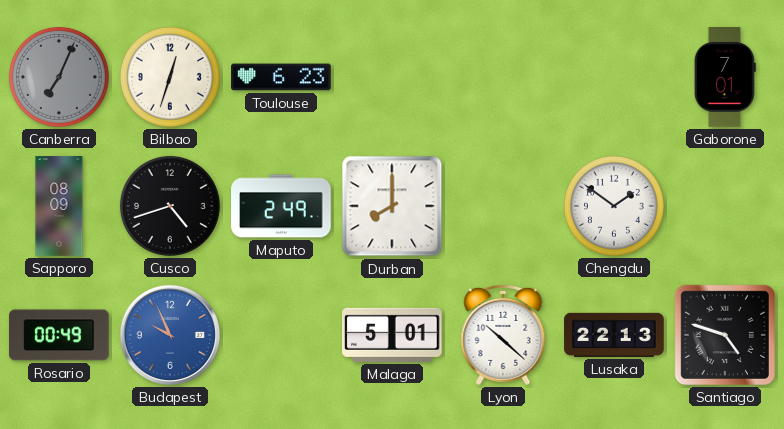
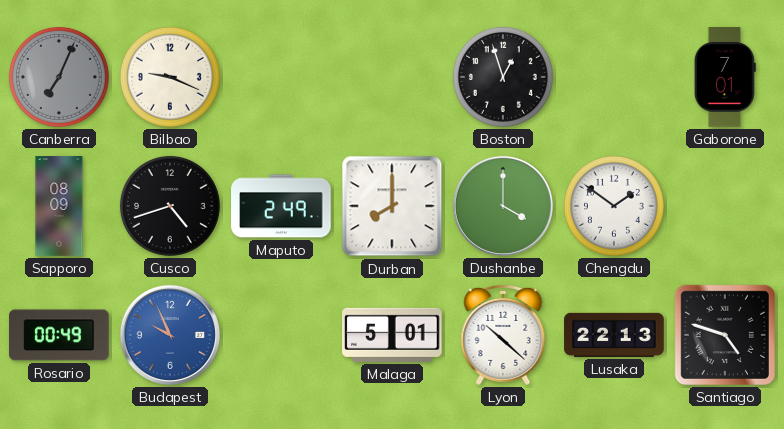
Bilbao: 12:33 -> 9:19
Toulouse: 6:23 -> none
Boston: none -> 12:57
Dushanbe: none -> 4:00
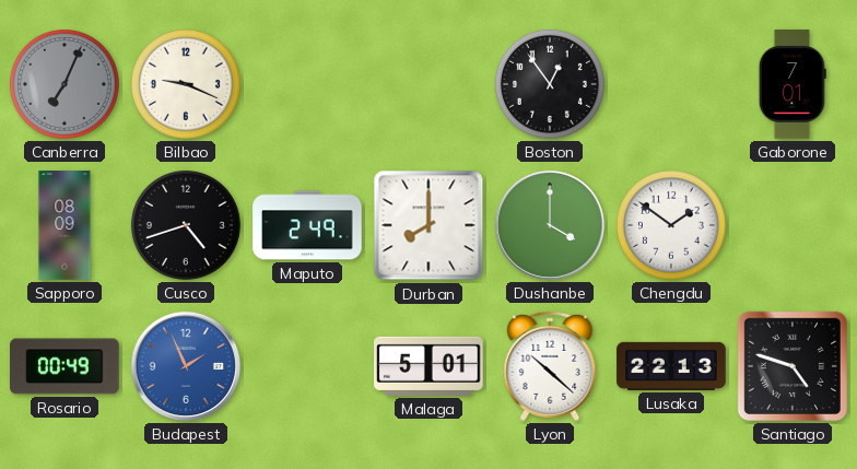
Boston: 12:57 -> 12:54
Budapest: 9:56 -> 1:56
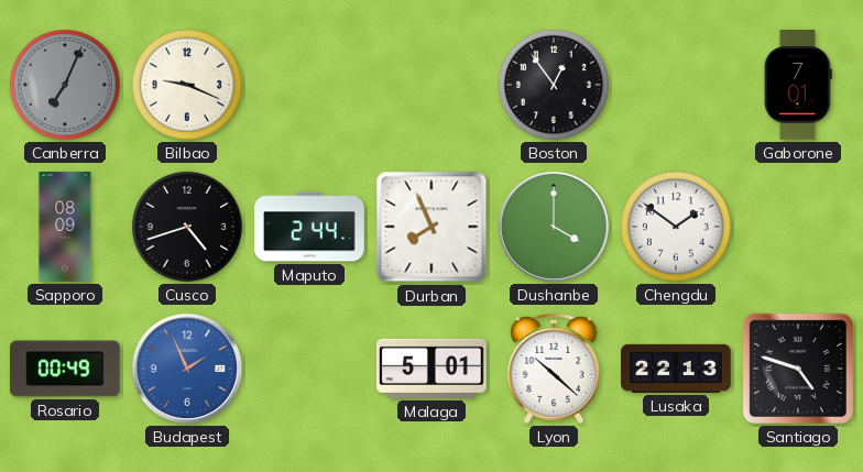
Maputo: 2:49 -> 2:44
Durban: 8:00 -> 7:56
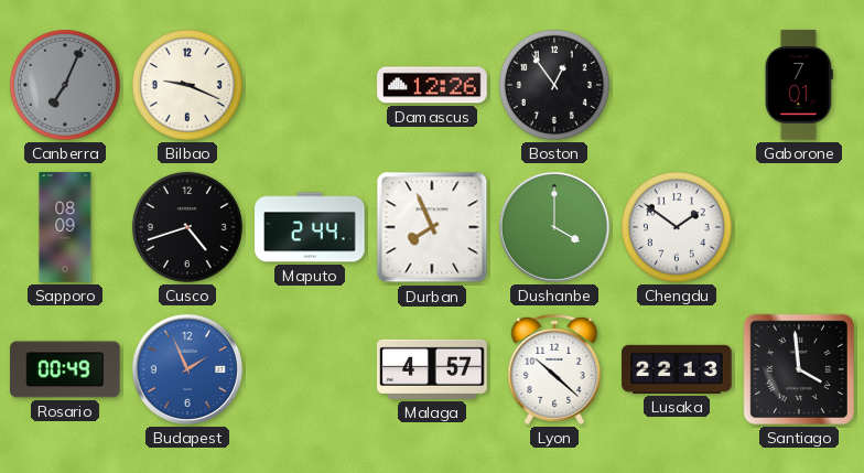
Damascus: none -> 12:26
Malaga: 5:01 -> 4:57
Santiago: 4:48 -> 3:59
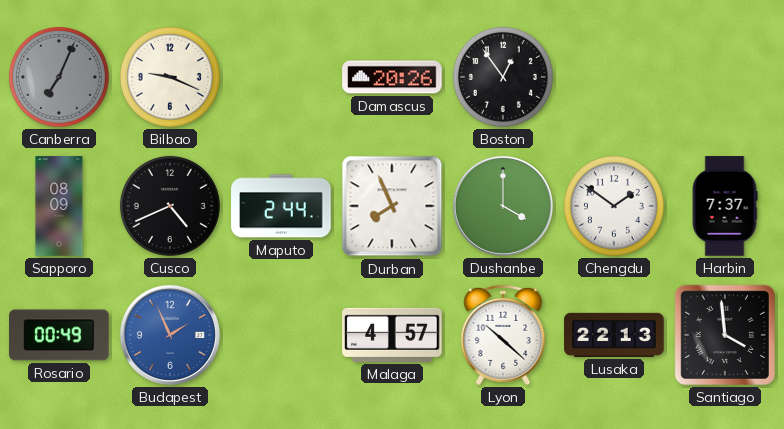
Damascus: 12:26 -> 20:26
Gaborone: 7:01 -> none
Cusco: 4:42 -> 4:41
Harbin: none -> 7:37
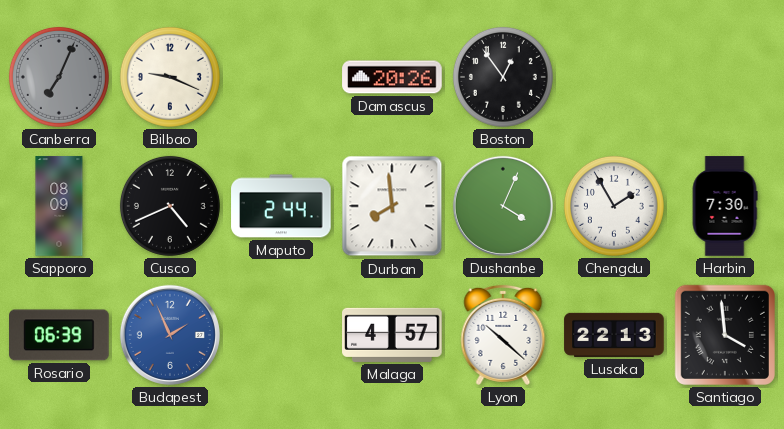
Durban: 7:56 -> 7:59
Dushanbe: 4:00 -> 4:04
Chengdu: 1:51 -> 1:55
Harbin: 7:37 -> 7:30
Rosario: 00:49 -> 06:39
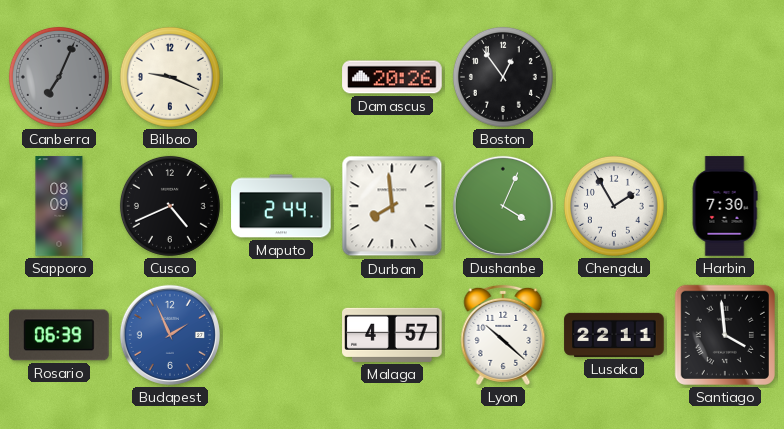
Lusaka: 22:13 -> 22:11
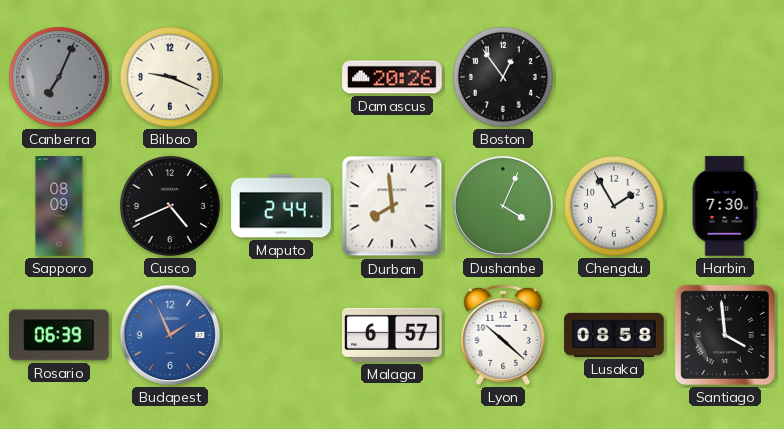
Malaga: 4:57 -> 6:57
Lusaka: 22:11 -> 08:58
